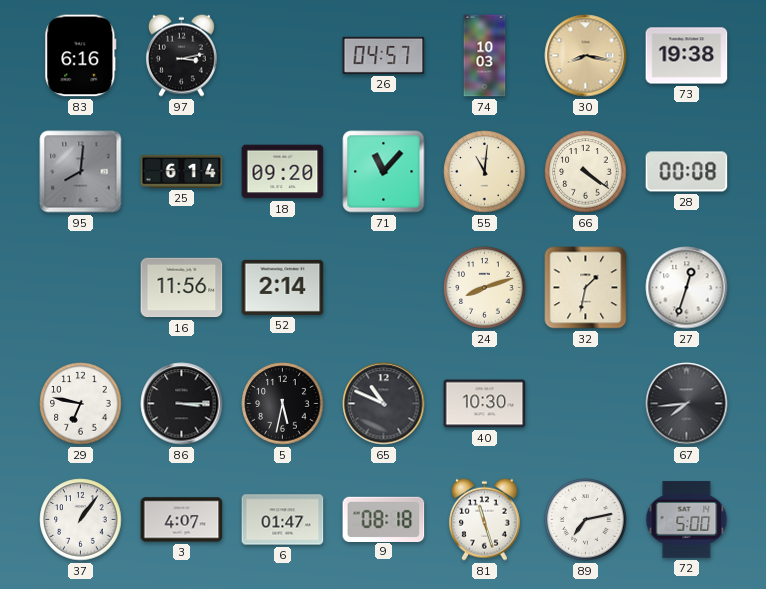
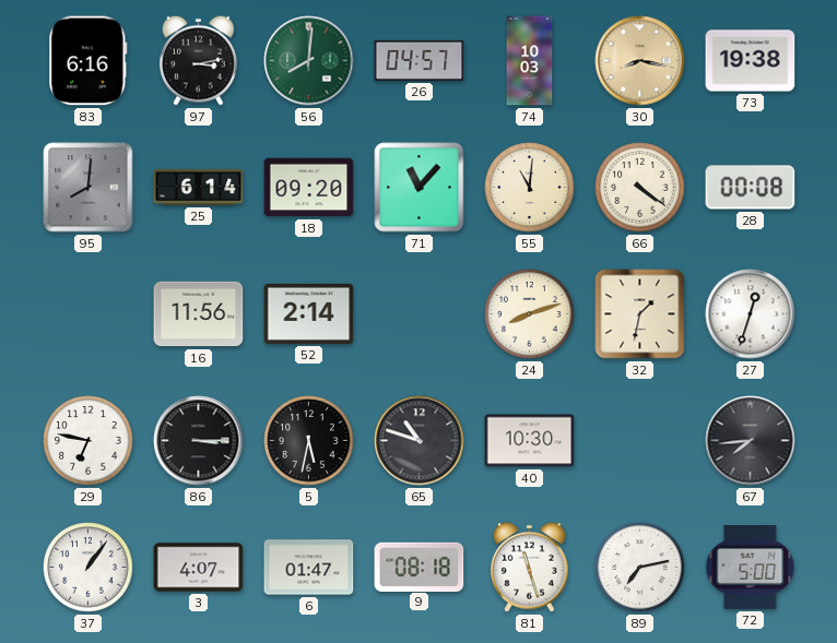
56: none -> 8:01
65: 10:49 -> 10:48
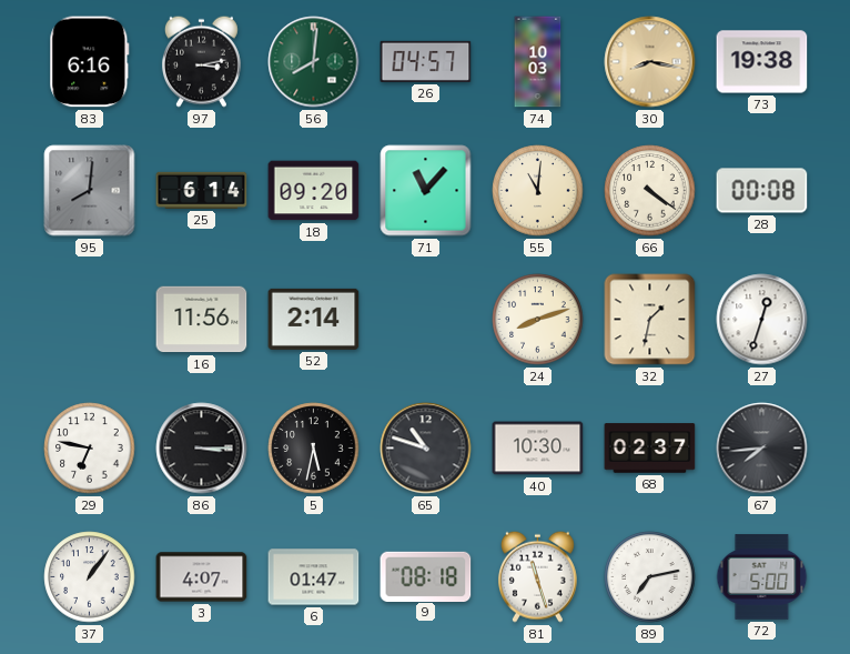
68: none -> 02:37
